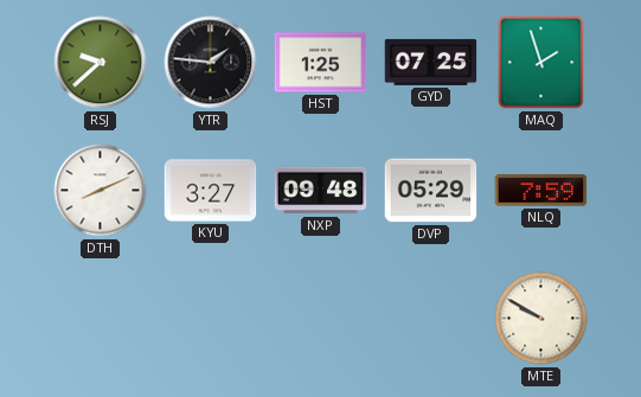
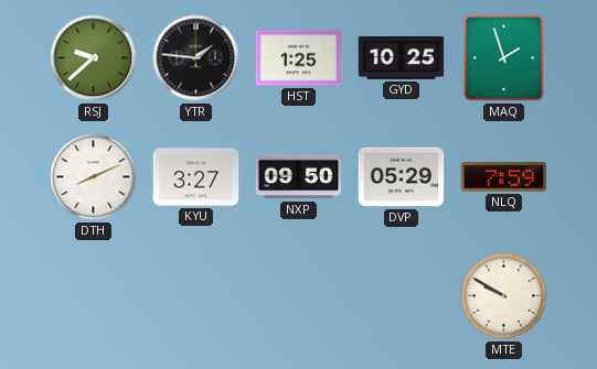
GYD: 07:25 -> 10:25
NXP: 09:48 -> 09:50
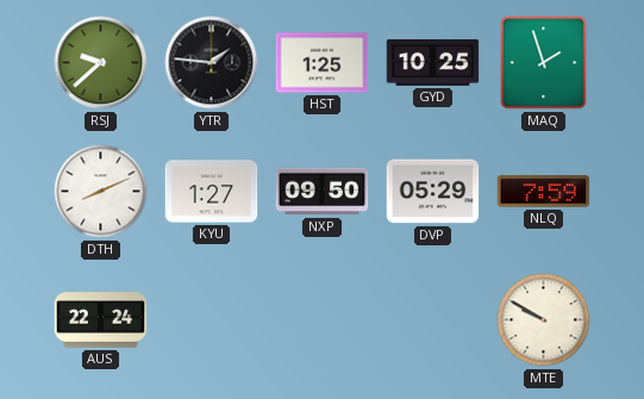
KYU: 3:27 -> 1:27
AUS: none -> 22:24
